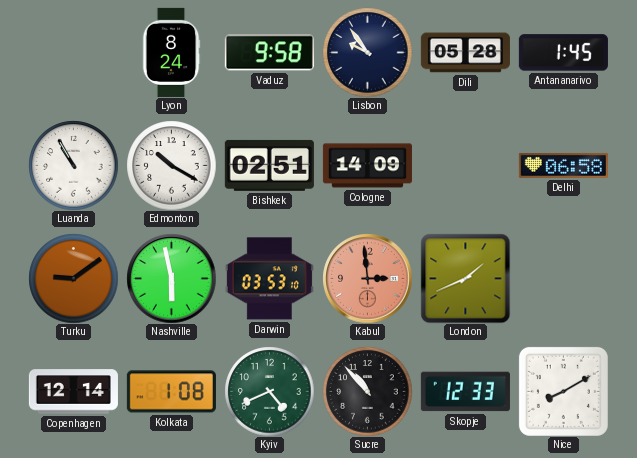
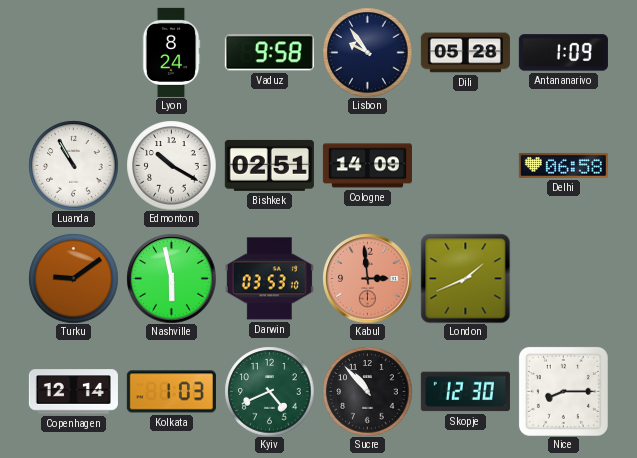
Antananarivo: 1:45 -> 1:09
Kolkata: 1:08 -> 1:03
Skopje: 12:33 -> 12:30
Nice: 8:10 -> 8:15
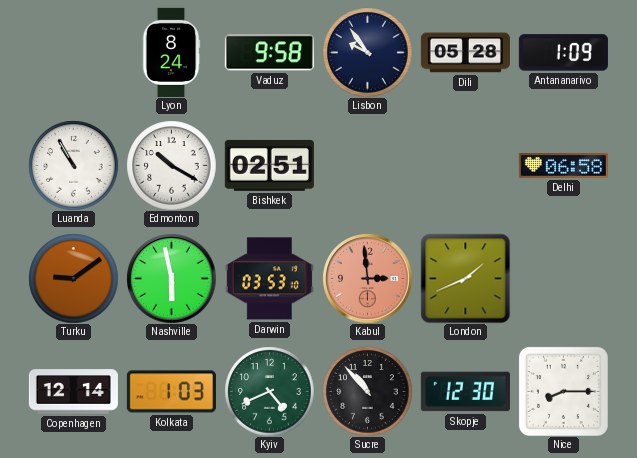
Cologne: 14:09 -> none
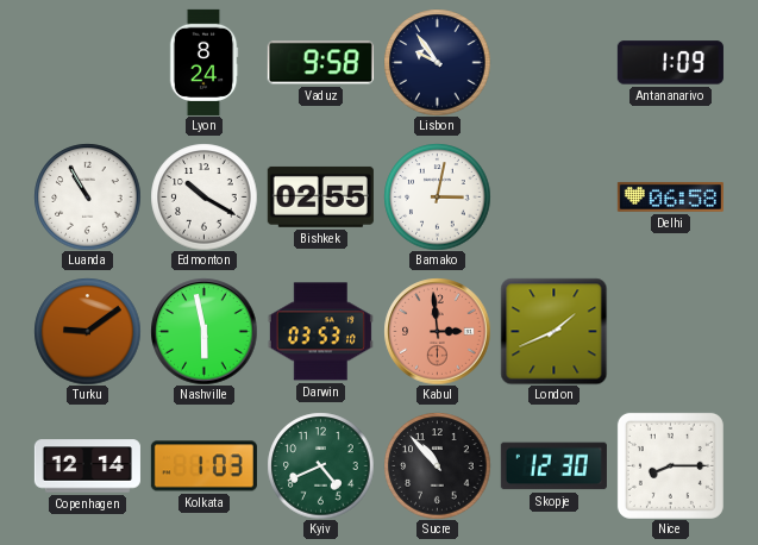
Dili: 05:28 -> none
Bishkek: 02:51 -> 02:55
Bamako: none -> 3:02
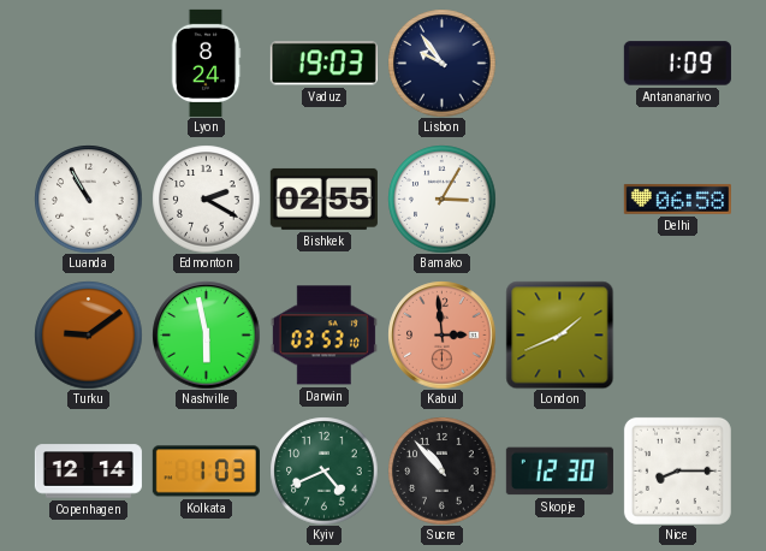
Vaduz: 9:58 -> 19:03
Edmonton: 10:20 -> 2:20
Bamako: 3:02 -> 3:05
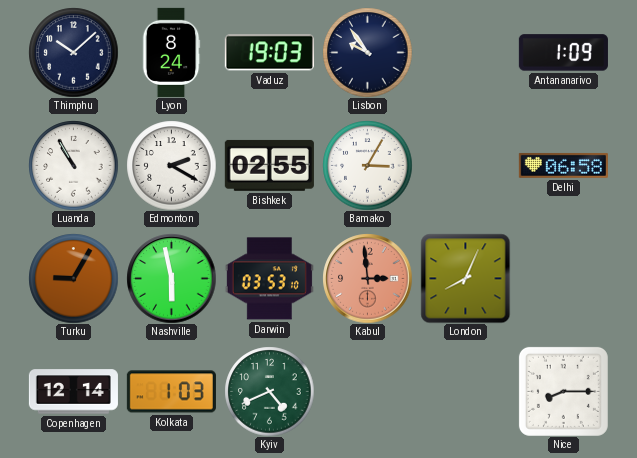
Thimphu: none -> 10:08
Turku: 9:09 -> 9:05
London: 1:41 -> 8:04
Sucre: 10:53 -> none
Skopje: 12:30 -> none
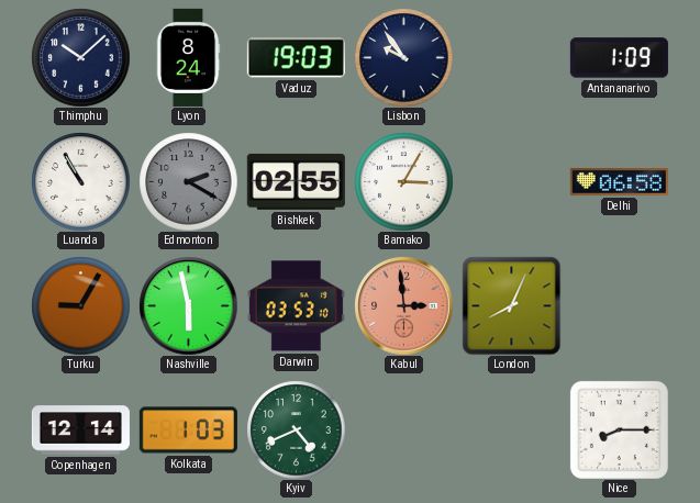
Edmonton dial: white -> grey
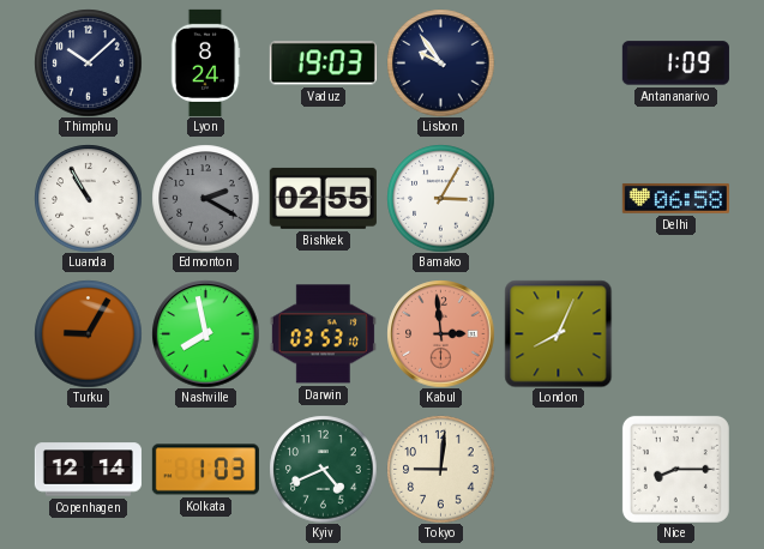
Nashville: 5:58 -> 7:58
Tokyo: none -> 9:01
